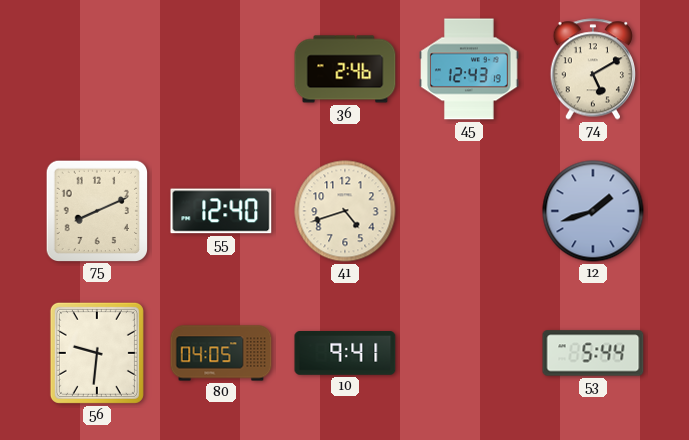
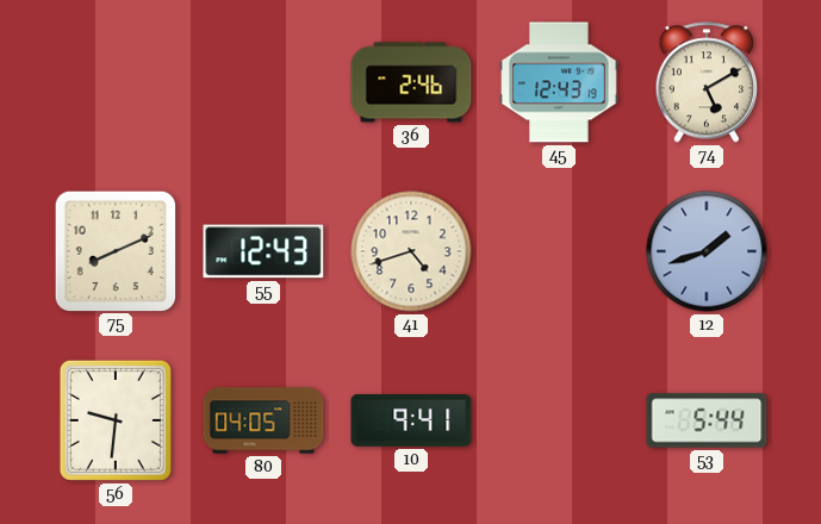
55: 12:40 -> 12:43
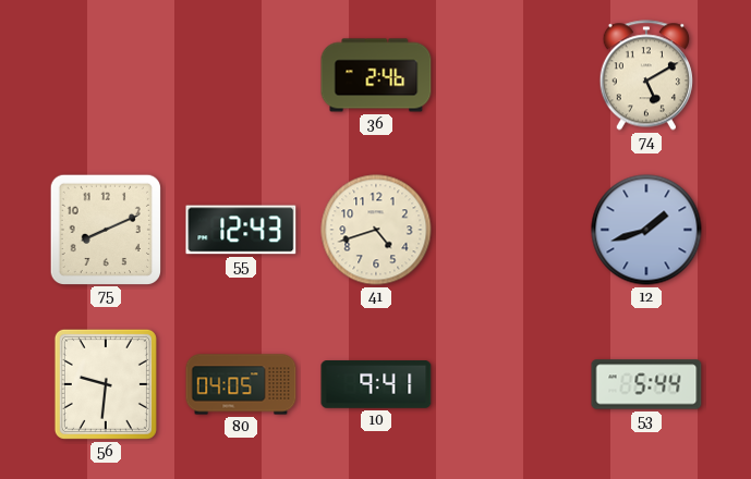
45: 12:43 -> none
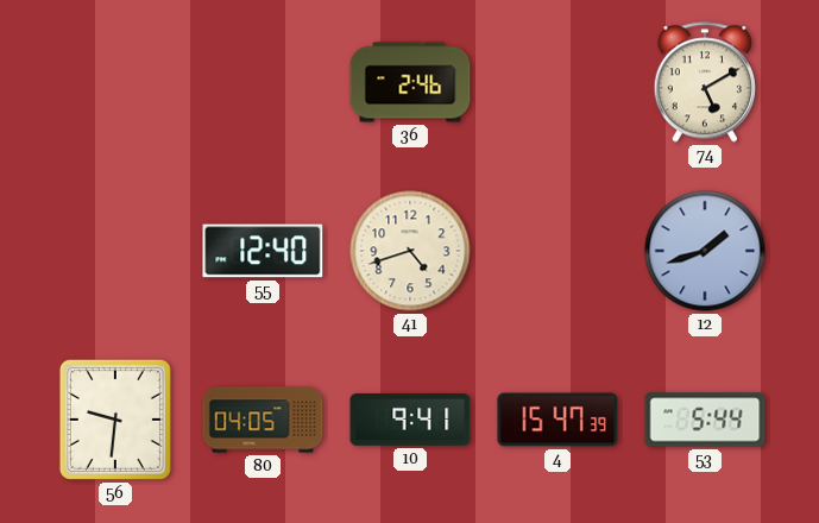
75: 8:11 -> none
55: 12:43 -> 12:40
4: none -> 15:47
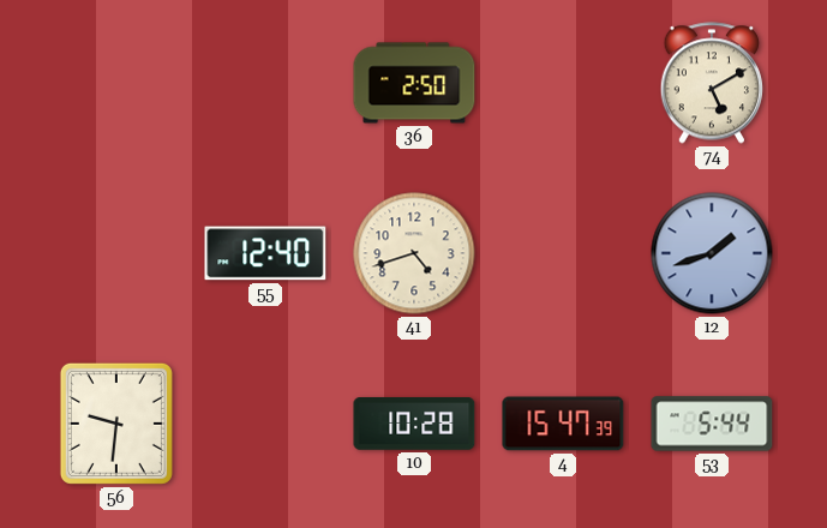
36: 2:46 -> 2:50
80: 04:05 -> none
10: 9:41 -> 10:28
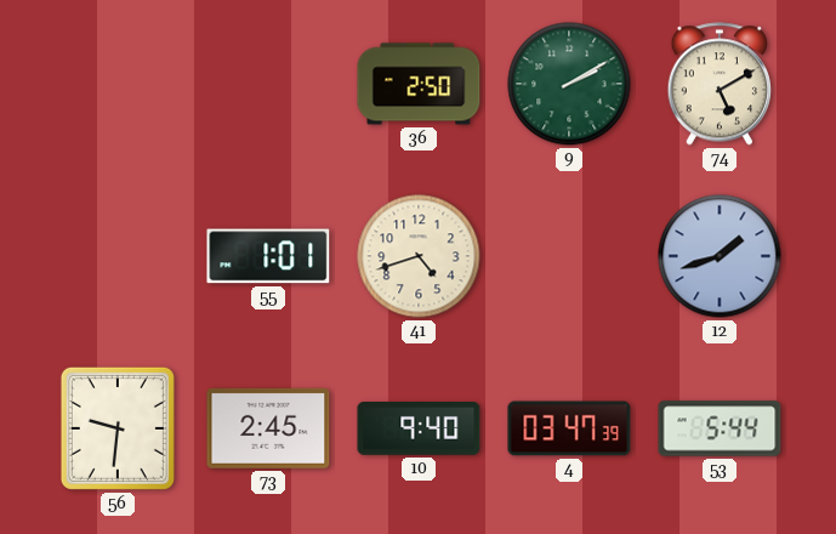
9: none -> 2:10
55: 12:40 -> 1:01
73: none -> 2:45
10: 10:28 -> 9:40
4: 15:47 -> 03:47
